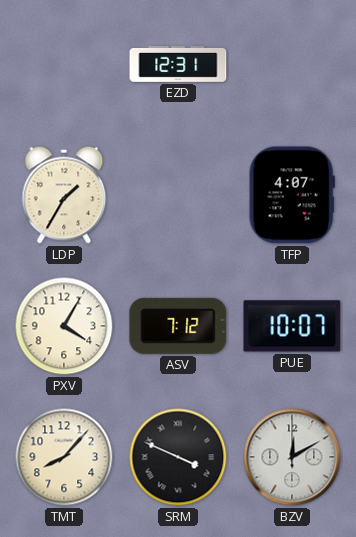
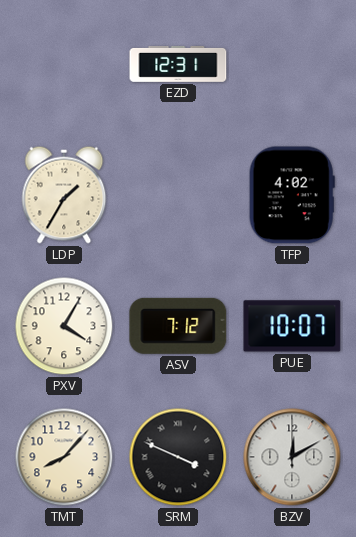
TFP: 4:07 -> 4:02
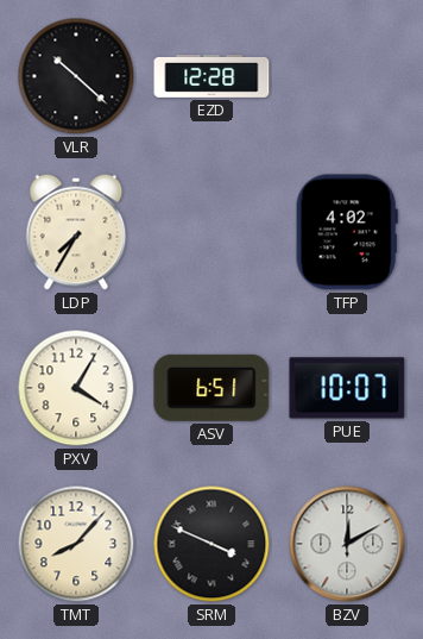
VLR: none -> 10:22
EZD: 12:31 -> 12:28
LDP: 1:35 -> 7:35
ASV: 7:12 -> 6:51
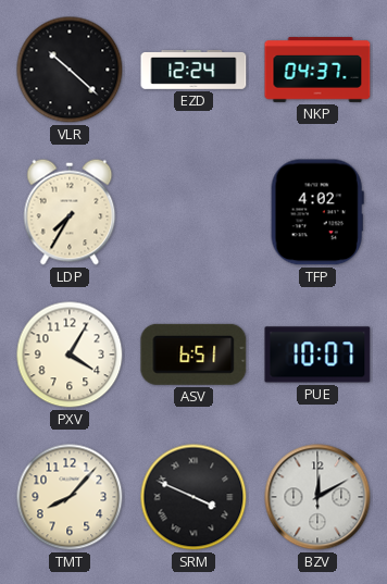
EZD: 12:28 -> 12:24
NKP: none -> 04:37
